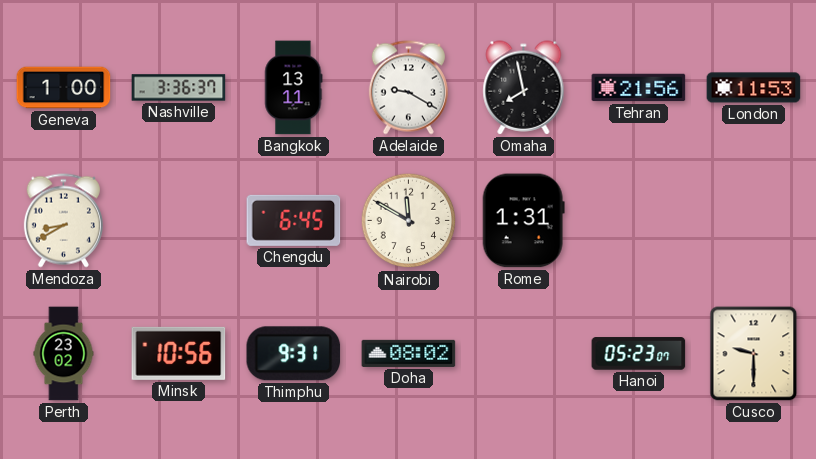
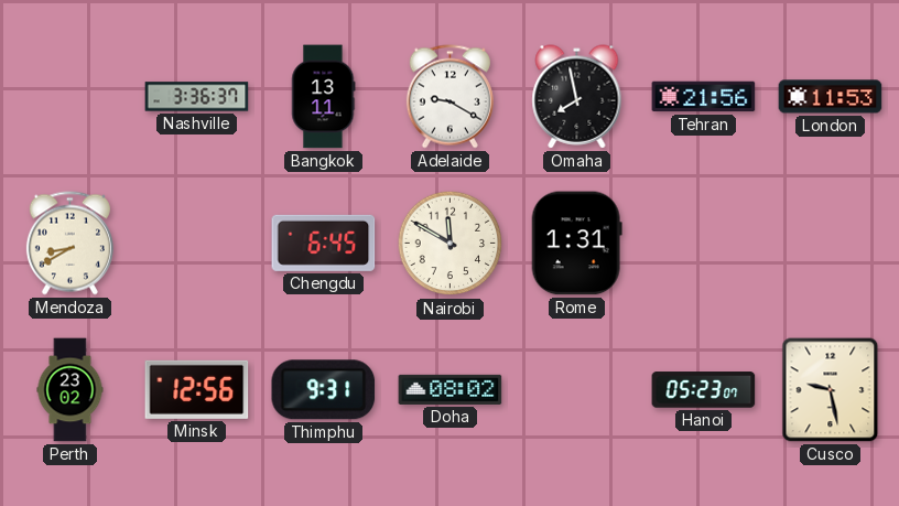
Geneva: 1:00 -> none
Minsk: 10:56 -> 12:56
Cusco: 9:30 -> 9:28
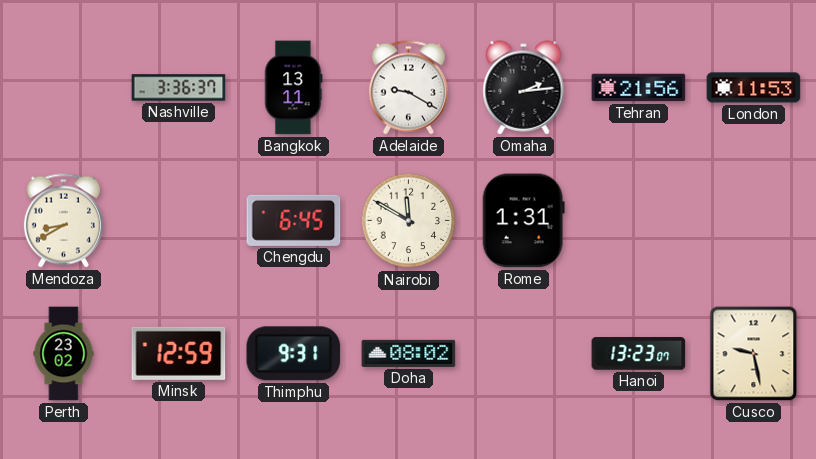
Omaha: 7:58 -> 2:14
Minsk: 12:56 -> 12:59
Hanoi: 05:23 -> 13:23
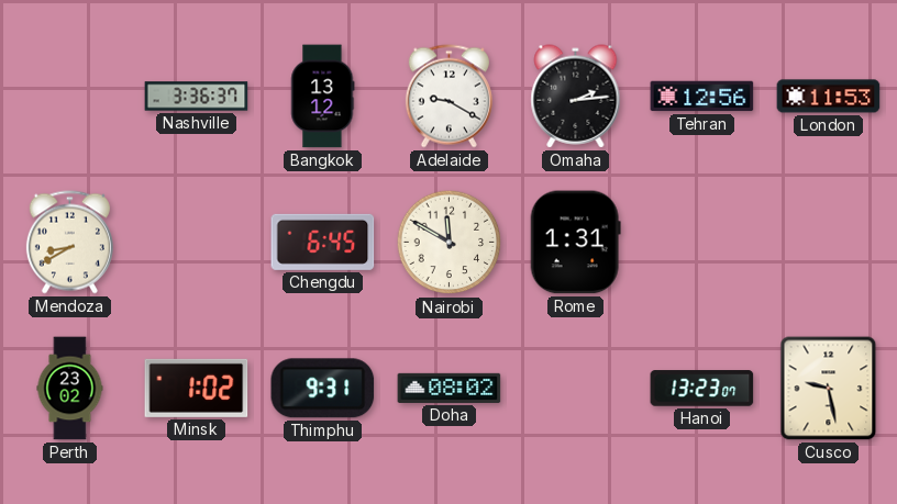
Bangkok: 13:11 -> 13:12
Tehran: 21:56 -> 12:56
Minsk: 12:59 -> 1:02
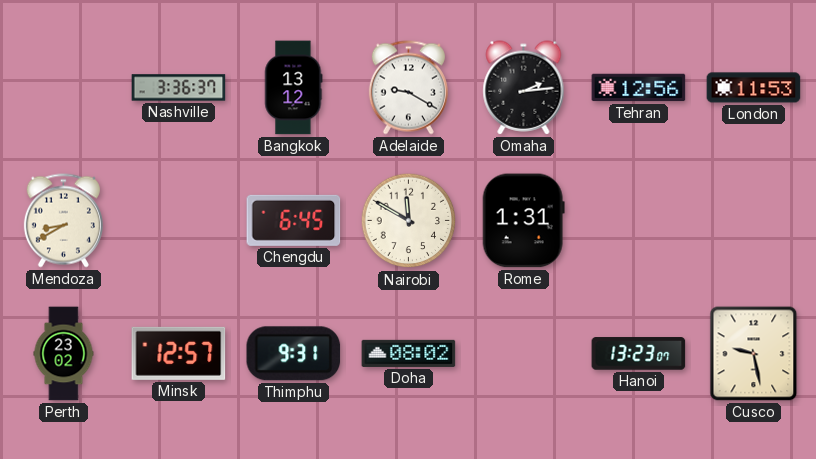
Minsk: 1:02 -> 12:57
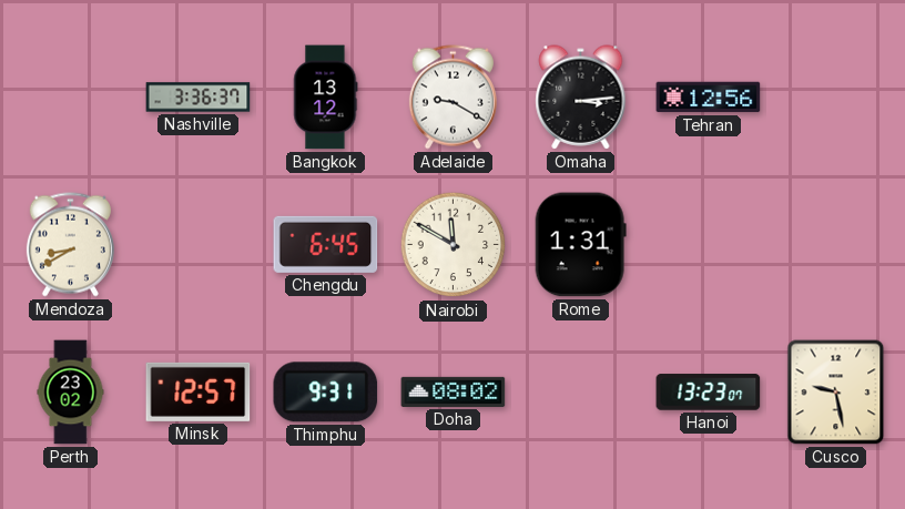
Omaha: 2:14 -> 3:14
London: 11:53 -> none
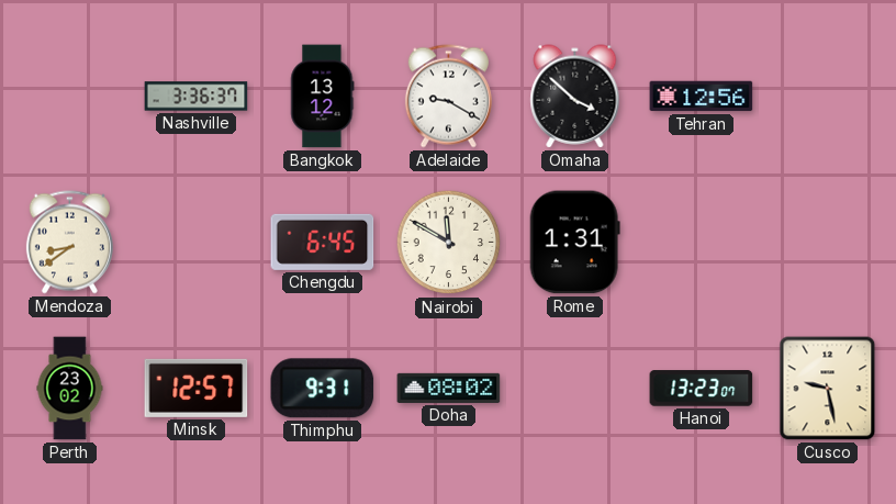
Omaha: 3:14 -> 3:52
Mendoza: 8:40 -> 8:39
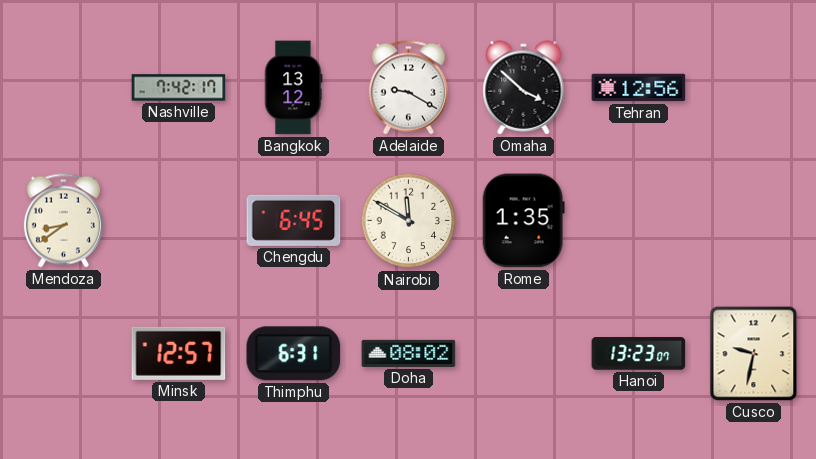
Nashville: 3:36 -> 7:42
Rome: 1:31 -> 1:35
Perth: 23:02 -> none
Thimphu: 9:31 -> 6:31
Cusco: 9:28 -> 9:32
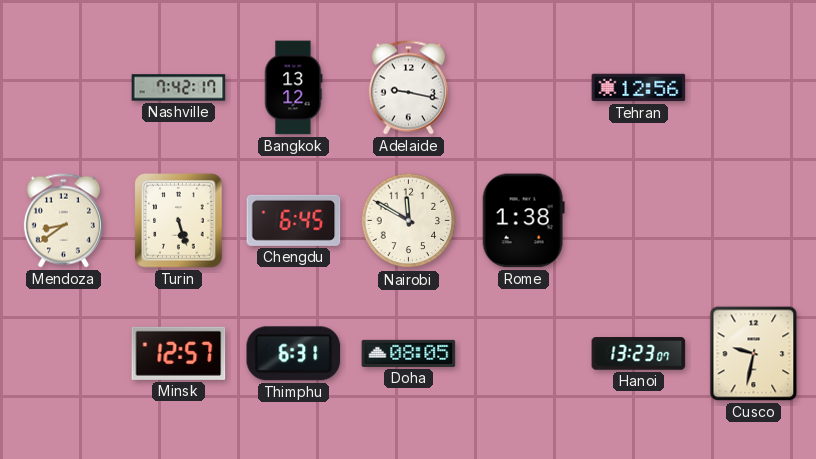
Adelaide: 9:20 -> 9:17
Omaha: 3:52 -> none
Turin: none -> 5:27
Rome: 1:35 -> 1:38
Doha: 08:02 -> 08:05
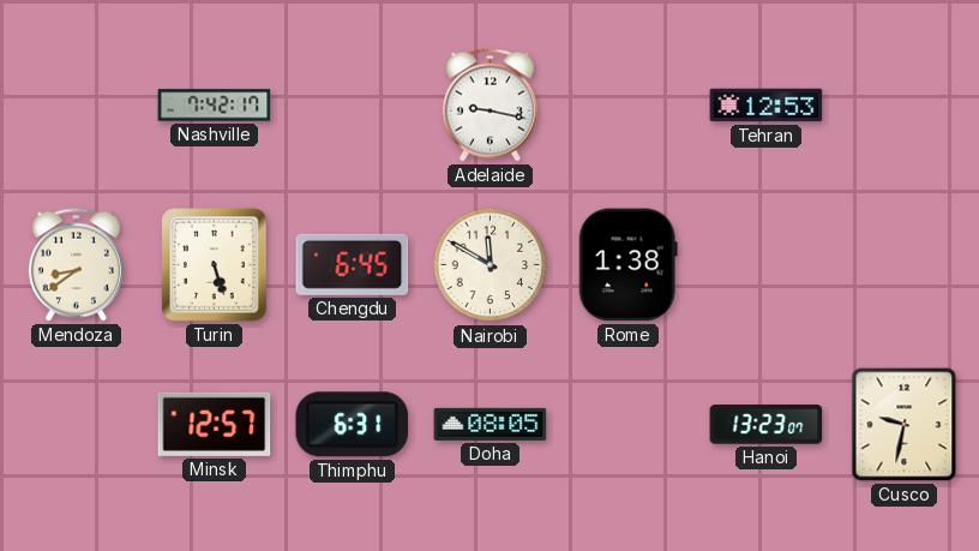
Bangkok: 13:12 -> none
Tehran: 12:56 -> 12:53
